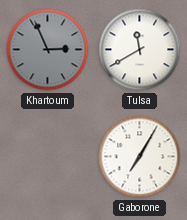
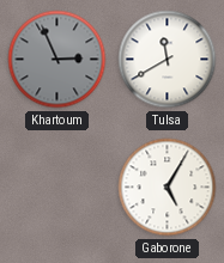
Gaborone: 7:05 -> 5:05
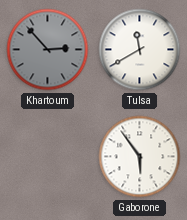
Khartoum: 2:56 -> 2:53
Gaborone: 5:05 -> 5:54
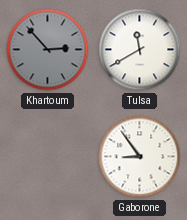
Gaborone: 5:54 -> 8:54
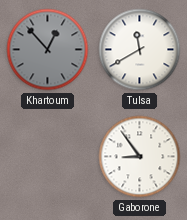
Khartoum: 2:53 -> 12:53
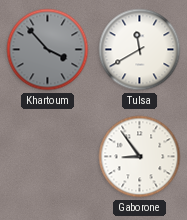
Khartoum: 12:53 -> 3:53
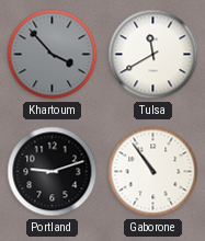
Portland: none -> 9:12
Gaborone: 8:54 -> 10:54
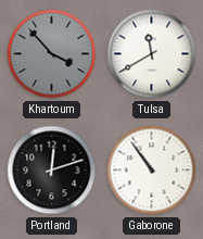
Portland: 9:12 -> 12:12
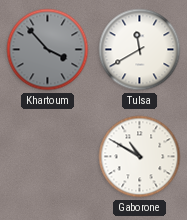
Portland: 12:12 -> none
Gaborone: 10:54 -> 10:50
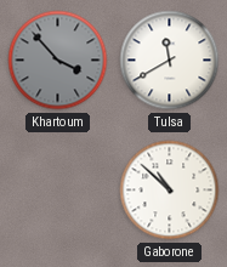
Gaborone: 10:50 -> 10:52
